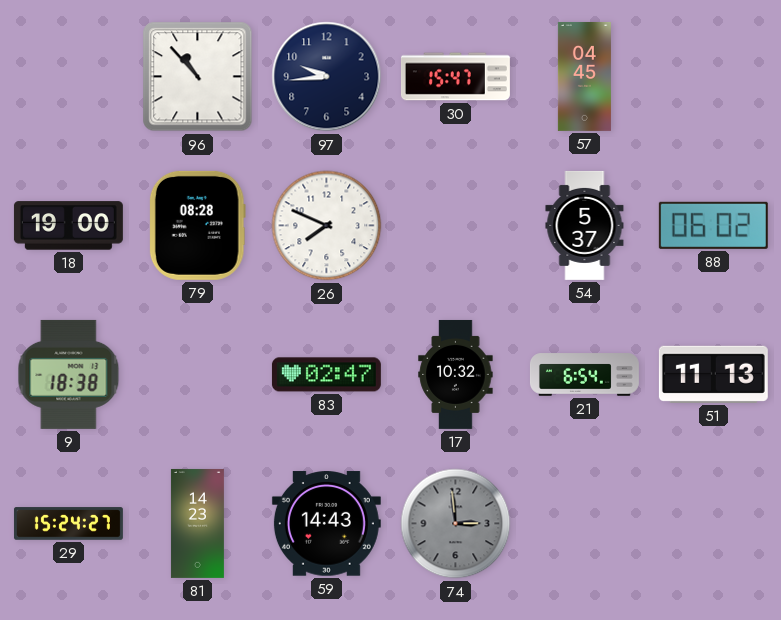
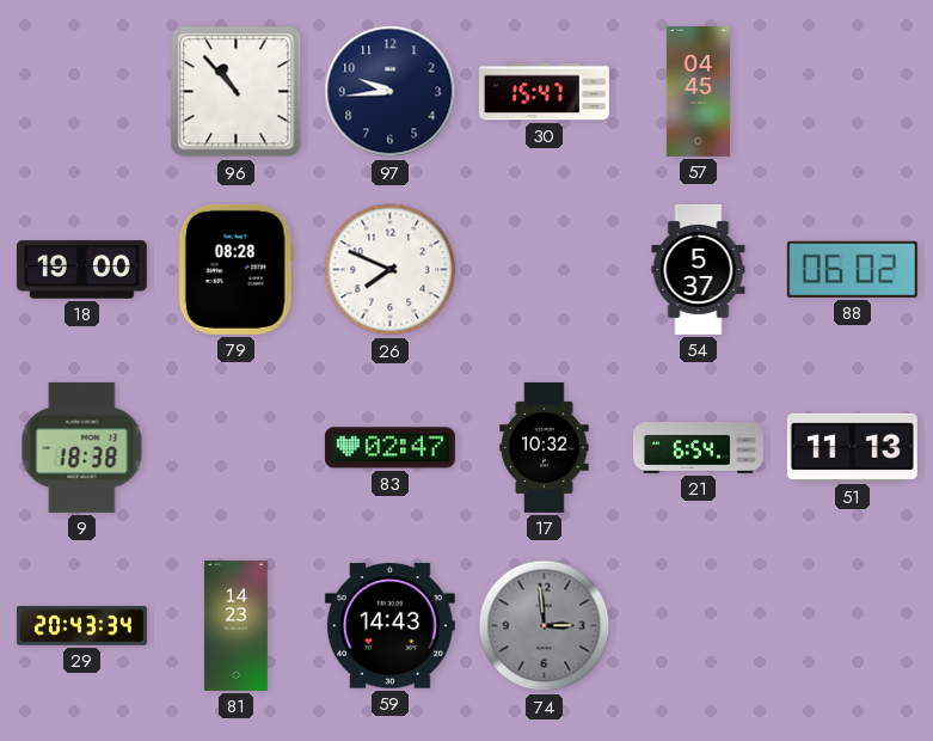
29: 15:24 -> 20:43
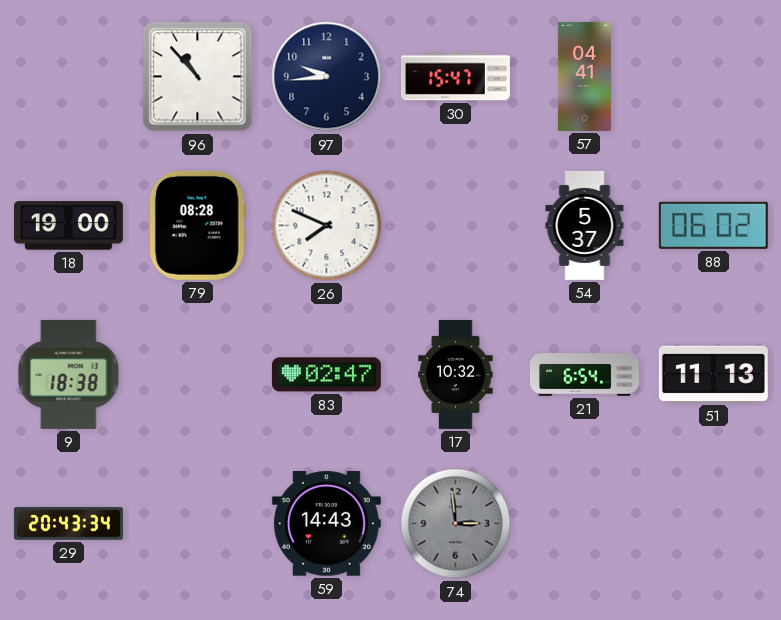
57: 04:45 -> 04:41
81: 14:23 -> none
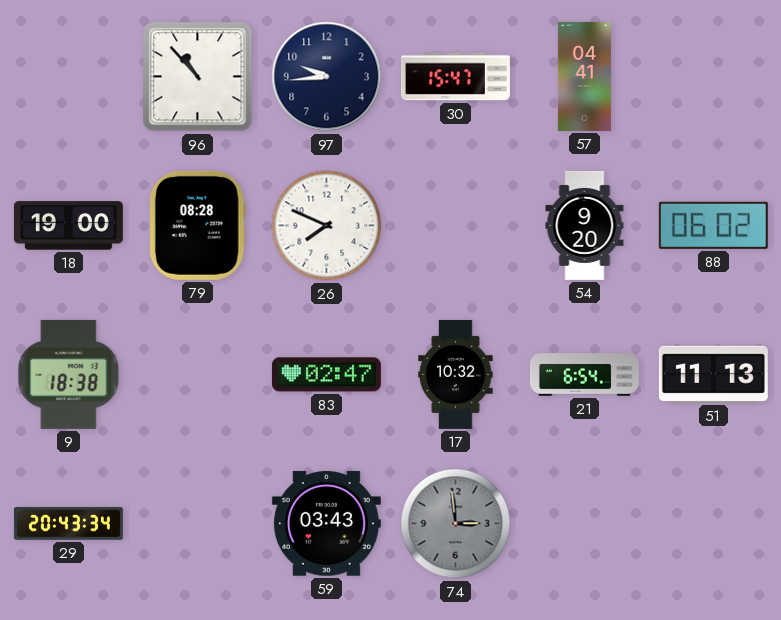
54: 5:37 -> 9:20
59: 14:43 -> 03:43
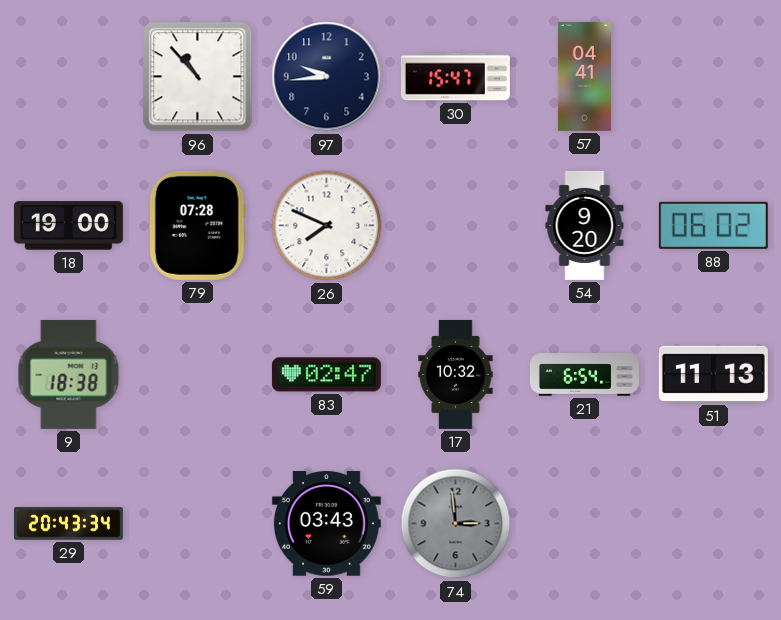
79: 08:28 -> 07:28
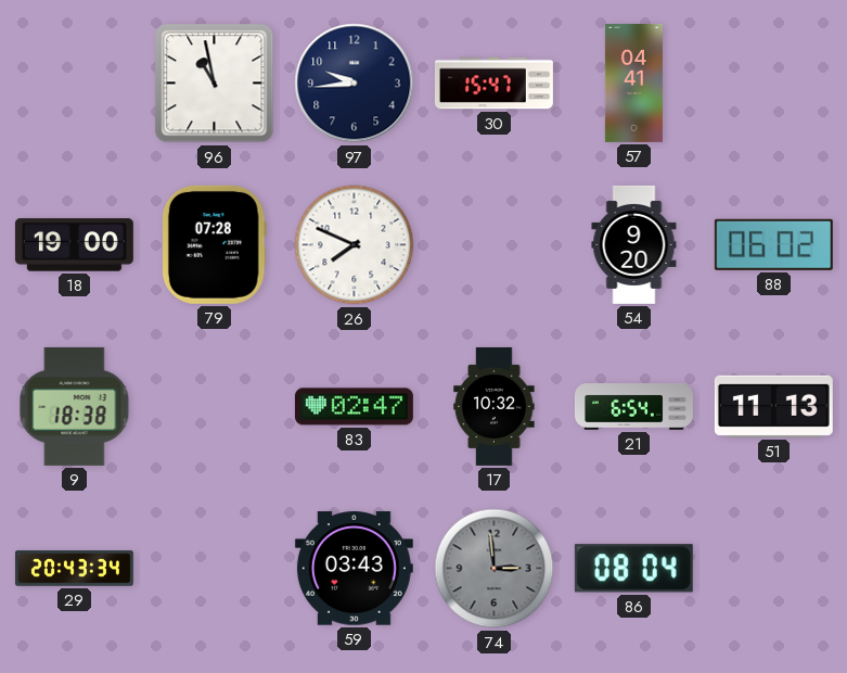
96: 10:53 -> 10:58
86: none -> 08:04
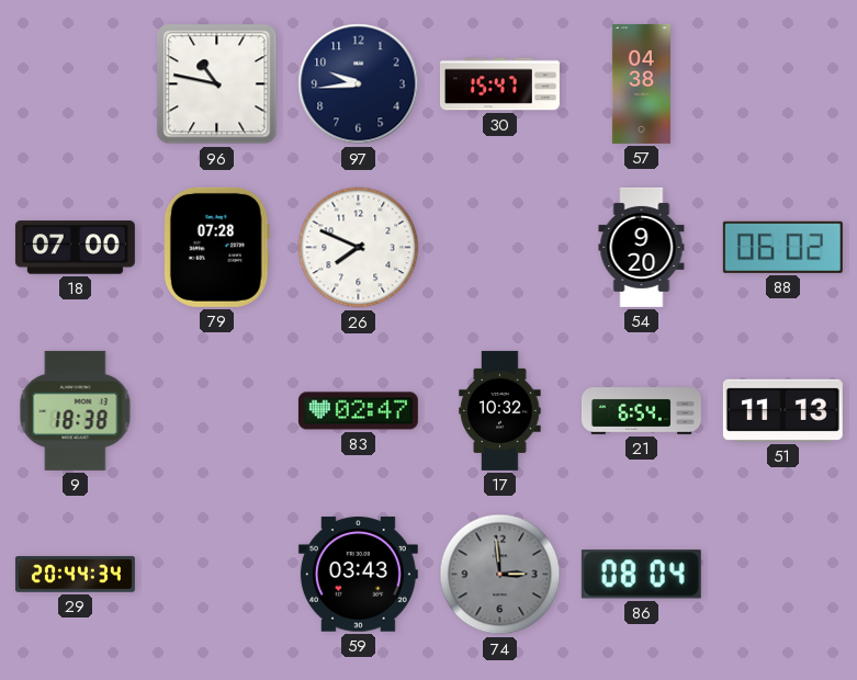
96: 10:58 -> 10:47
57: 04:41 -> 04:38
18: 19:00 -> 07:00
29: 20:43 -> 20:44
